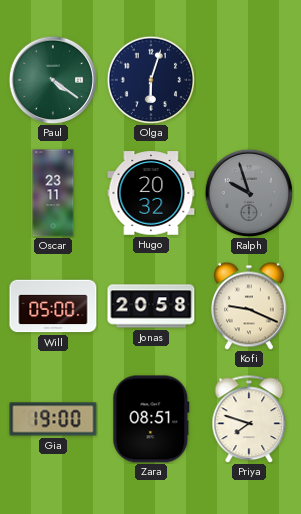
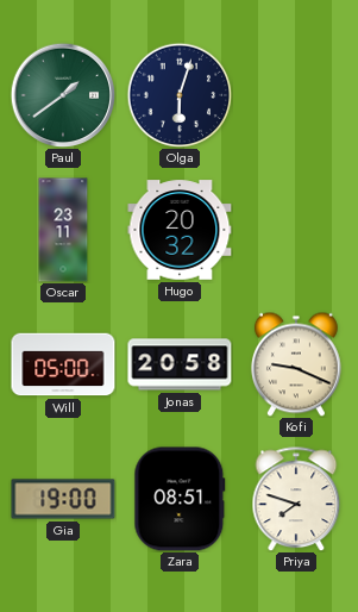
Paul: 4:21 -> 1:39
Ralph: 9:57 -> none
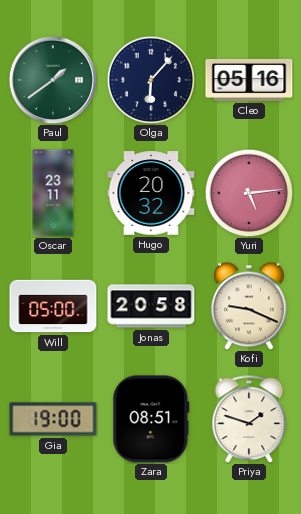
Olga: 6:03 -> 6:07
Cleo: none -> 05:16
Yuri: none -> 5:14
Priya: 7:48 -> 1:48
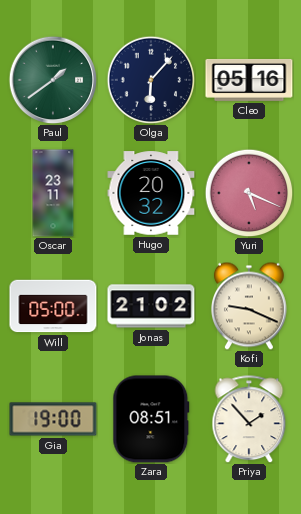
Yuri: 5:14 -> 5:19
Jonas: 20:58 -> 21:02
Priya: 1:48 -> 1:53
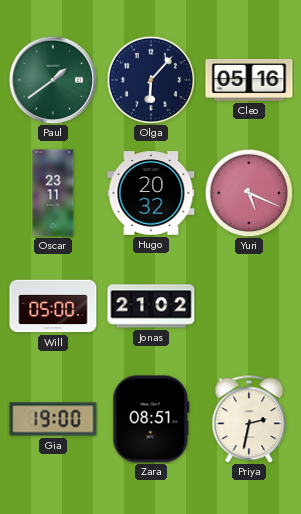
Kofi: 9:19 -> none
Priya: 1:53 -> 2:32
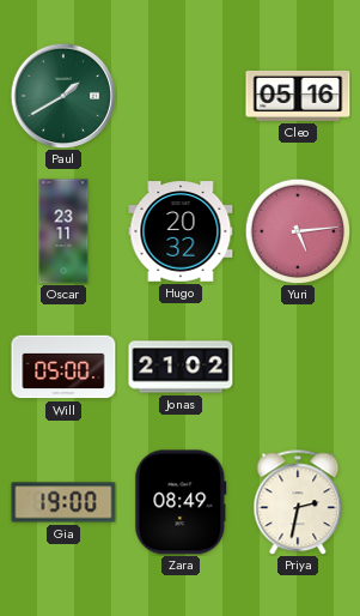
Paul: 1:39 -> 1:40
Olga: 6:07 -> none
Yuri: 5:19 -> 5:14
Zara: 08:51 -> 08:49
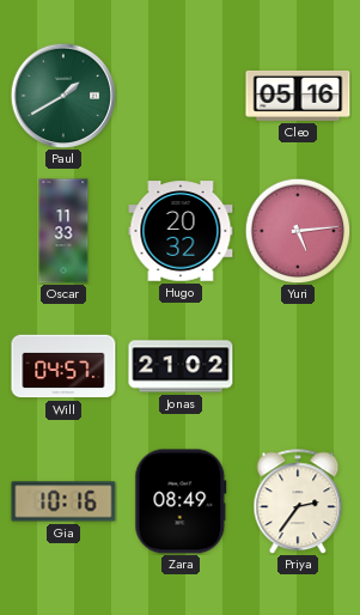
Oscar: 23:11 -> 11:33
Will: 05:00 -> 04:57
Gia: 19:00 -> 10:16
Priya: 2:32 -> 2:36
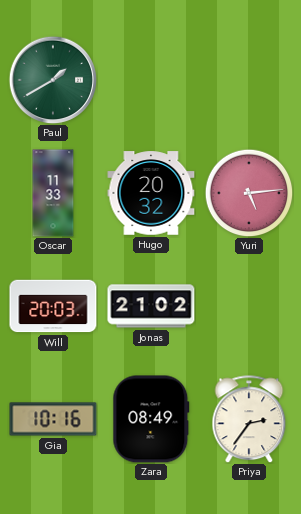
Cleo: 05:16 -> none
Will: 04:57 -> 20:03
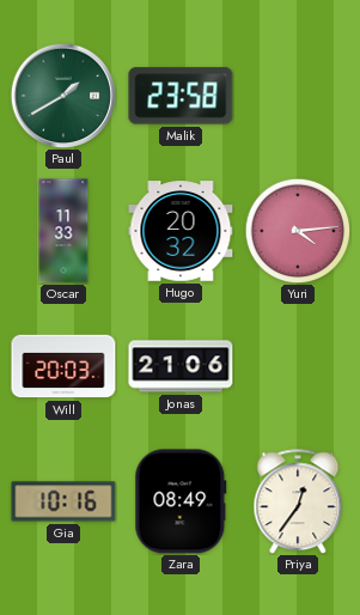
Malik: none -> 23:58
Yuri: 5:14 -> 4:14
Jonas: 21:02 -> 21:06
Priya: 2:36 -> 12:36
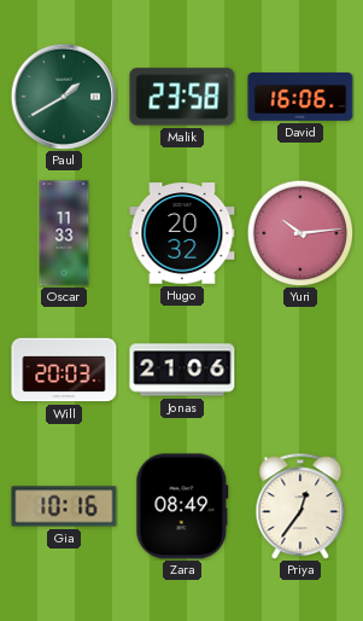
David: none -> 16:06
Yuri: 4:14 -> 10:14
